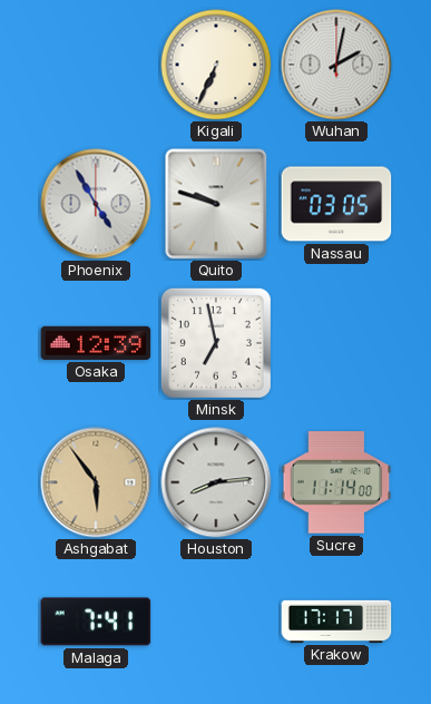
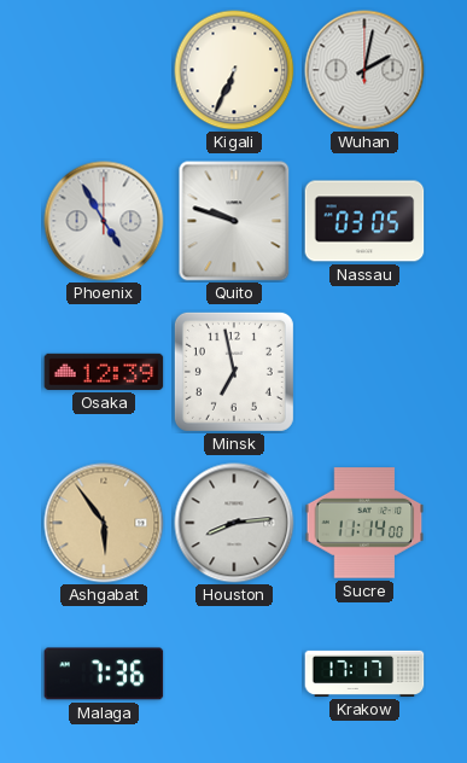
Malaga: 7:41 -> 7:36
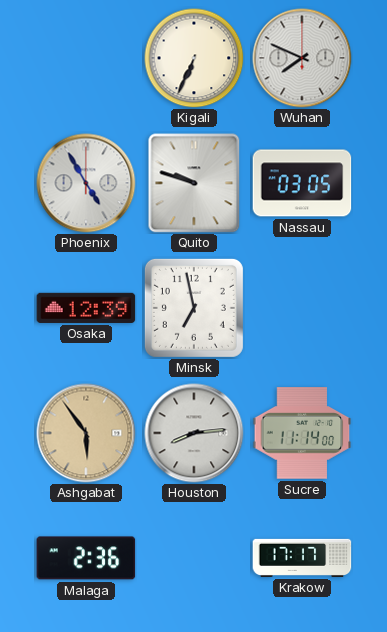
Wuhan: 2:02 -> 7:49
Malaga: 7:36 -> 2:36
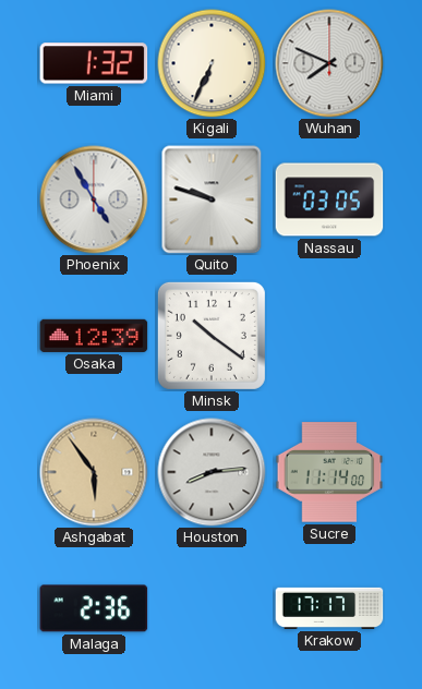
Miami: none -> 1:32
Minsk: 6:58 -> 10:21
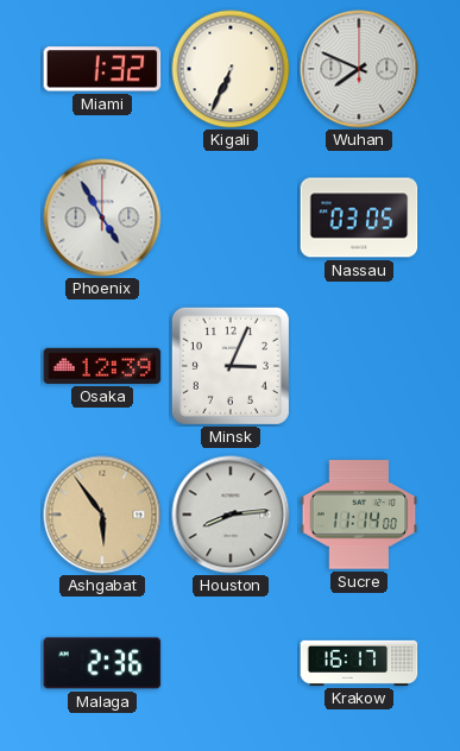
Quito: 9:48 -> none
Minsk: 10:21 -> 3:04
Krakow: 17:17 -> 16:17
